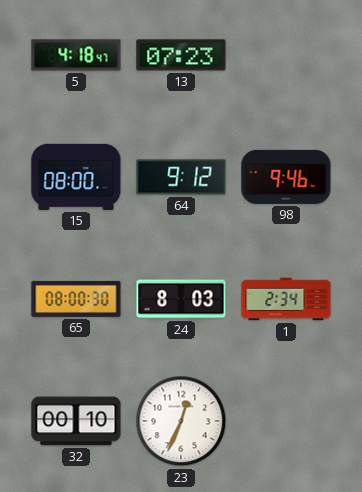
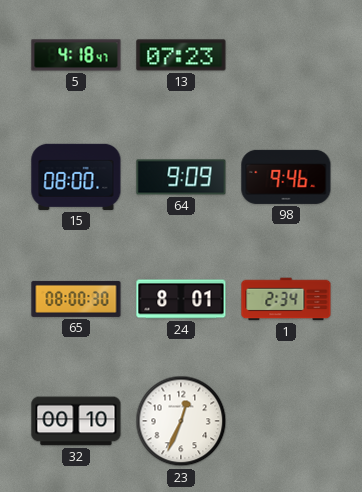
64: 9:12 -> 9:09
24: 8:03 -> 8:01
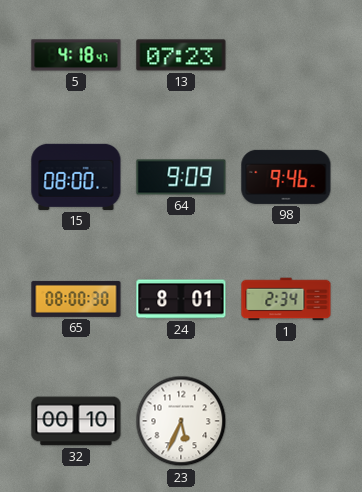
23: 12:34 -> 5:34
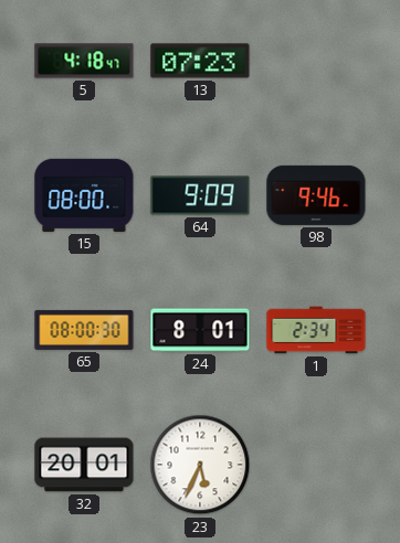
32: 00:10 -> 20:01
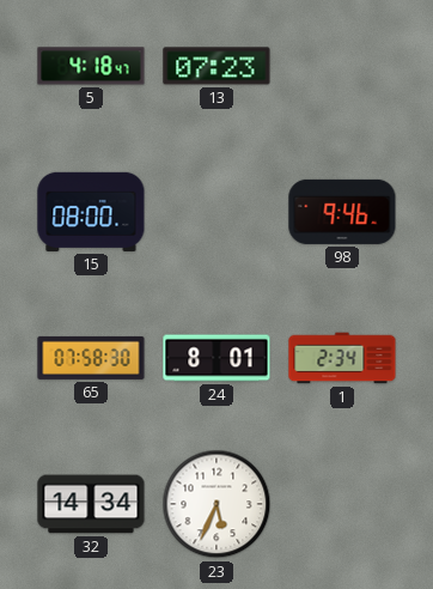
64: 9:09 -> none
65: 08:00 -> 07:58
32: 20:01 -> 14:34
